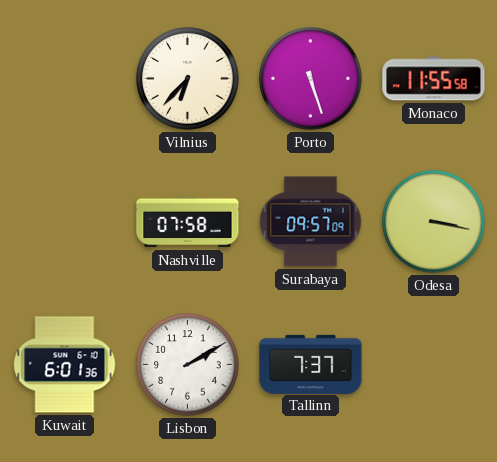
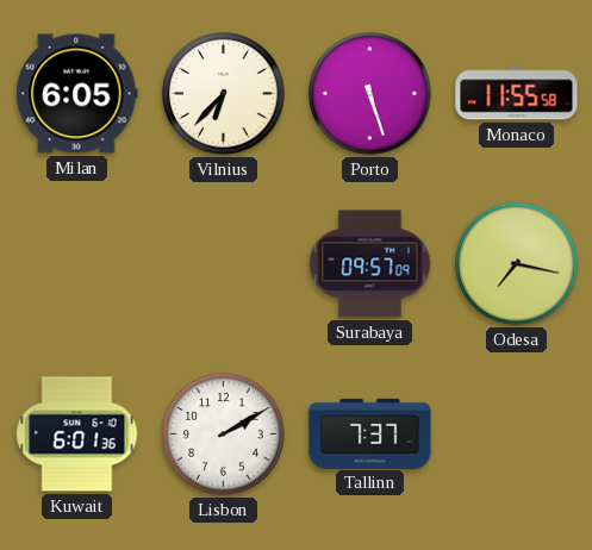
Milan: none -> 6:05
Nashville: 07:58 -> none
Odesa: 3:17 -> 7:17
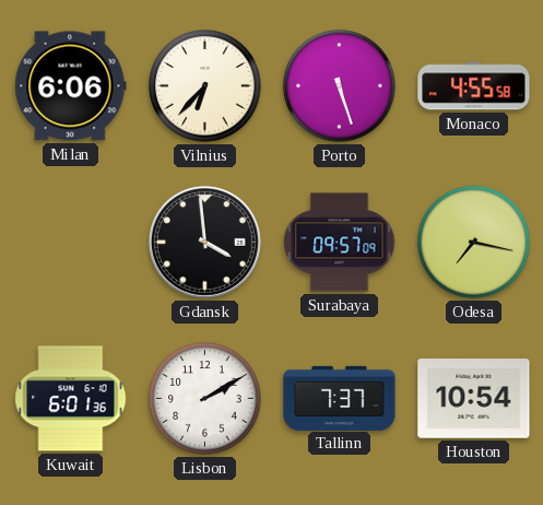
Milan: 6:05 -> 6:06
Monaco: 11:55 -> 4:55
Gdansk: none -> 3:59
Houston: none -> 10:54
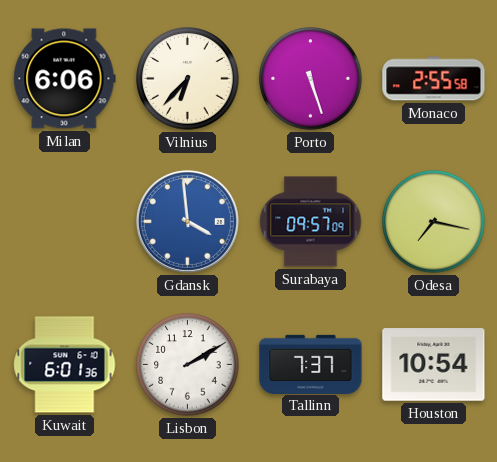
Monaco: 4:55 -> 2:55
Gdansk dial: black -> blue
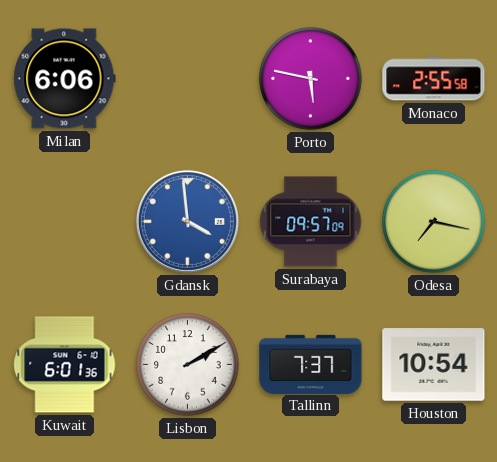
Vilnius: 6:37 -> none
Porto: 5:27 -> 5:47
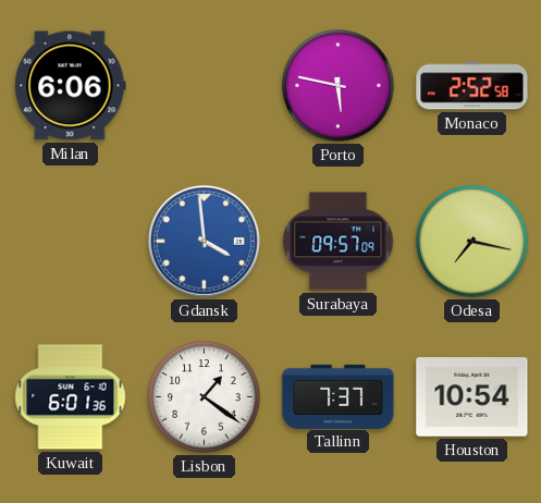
Monaco: 2:55 -> 2:52
Lisbon: 2:10 -> 1:21
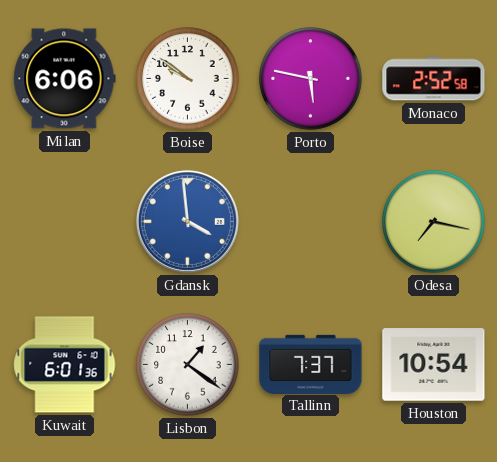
Boise: none -> 9:51
Surabaya: 09:57 -> none
